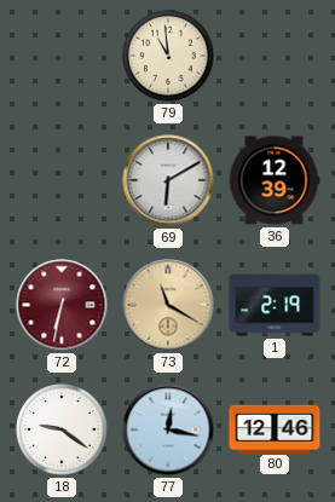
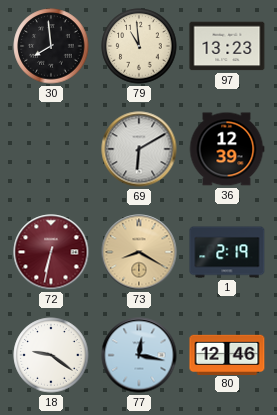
30: none -> 7:59
97: none -> 13:23
73: 11:20 -> 8:20
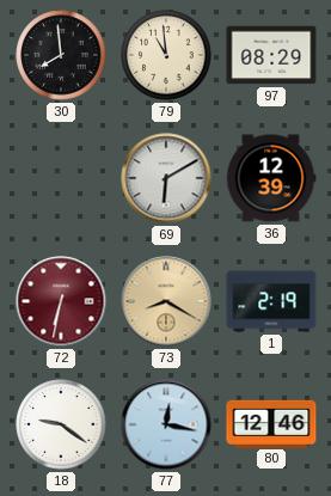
97: 13:23 -> 08:29
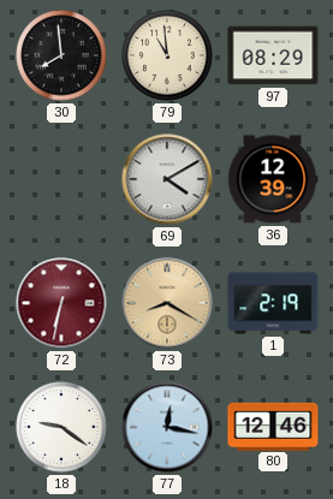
69: 6:10 -> 4:10
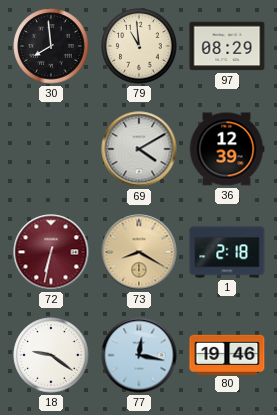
1: 2:19 -> 2:18
80: 12:46 -> 19:46
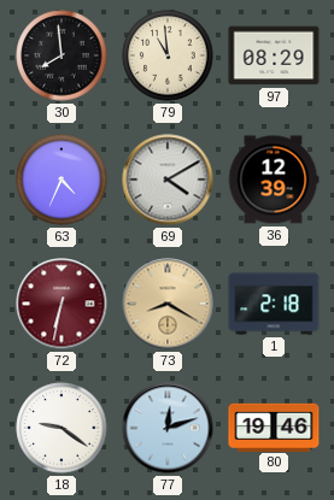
63: none -> 4:34
77: 12:17 -> 12:12
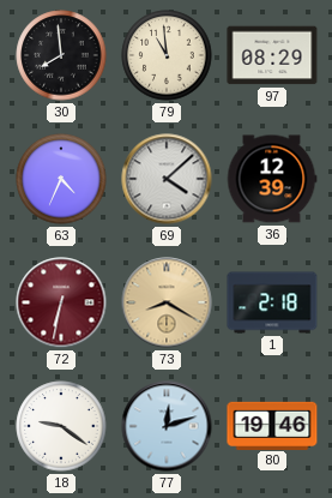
69: 4:10 -> 4:08
